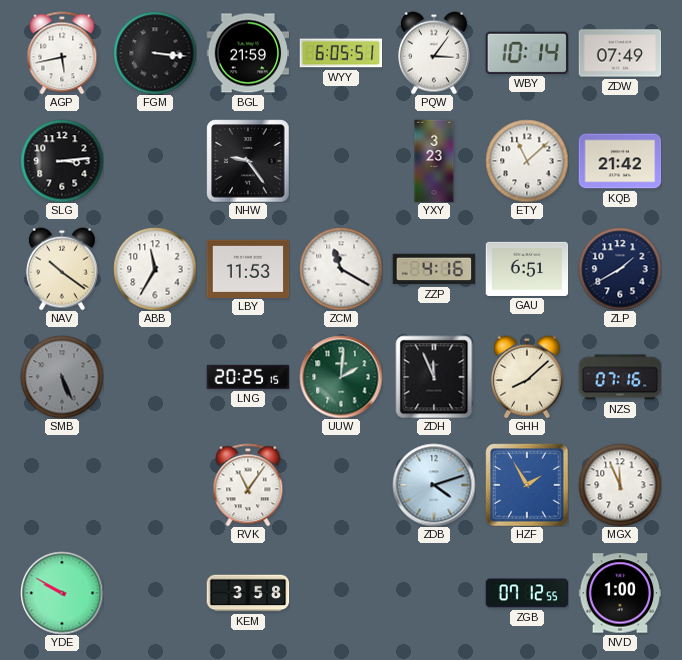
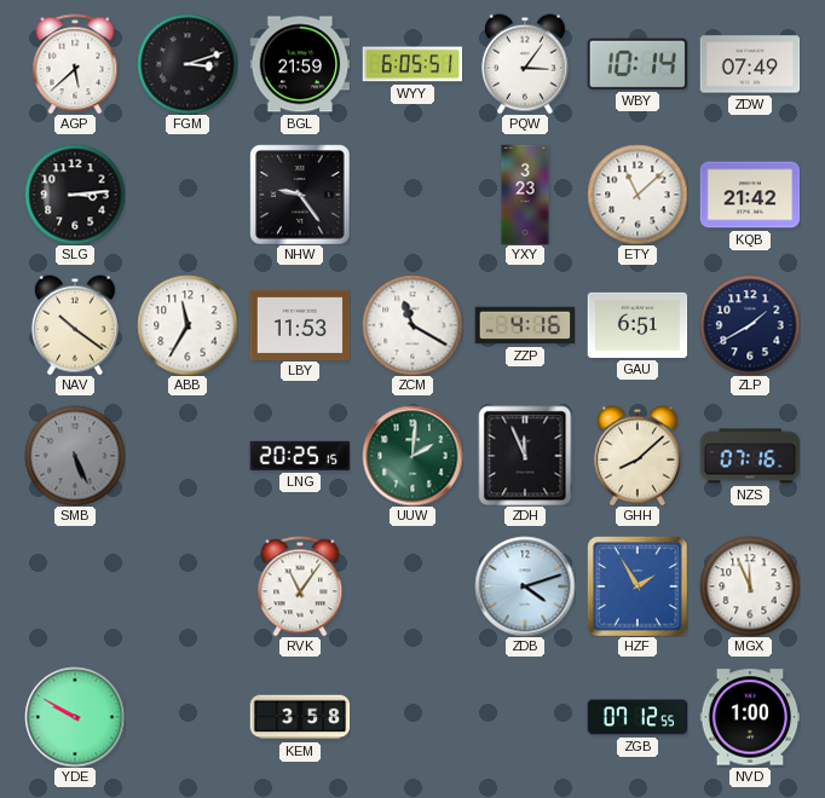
AGP: 5:43 -> 5:38
FGM: 3:16 -> 3:12
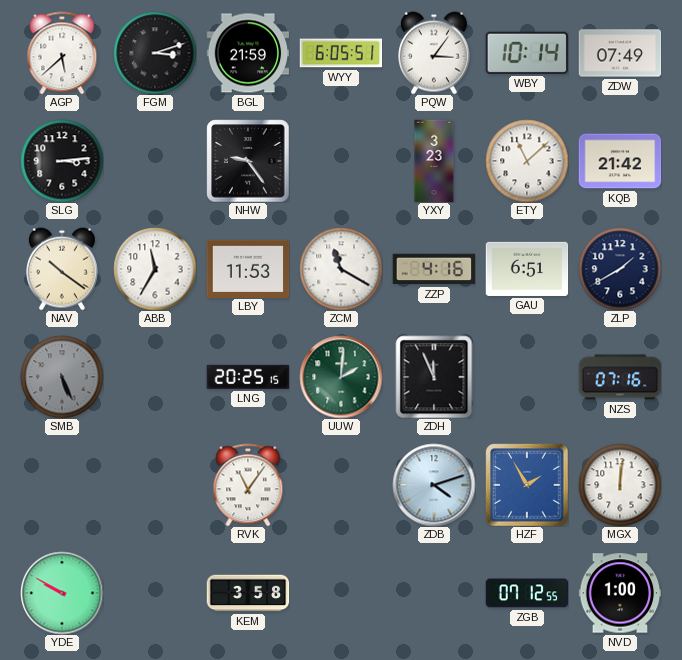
GHH: 8:08 -> none
MGX: 11:56 -> 12:01
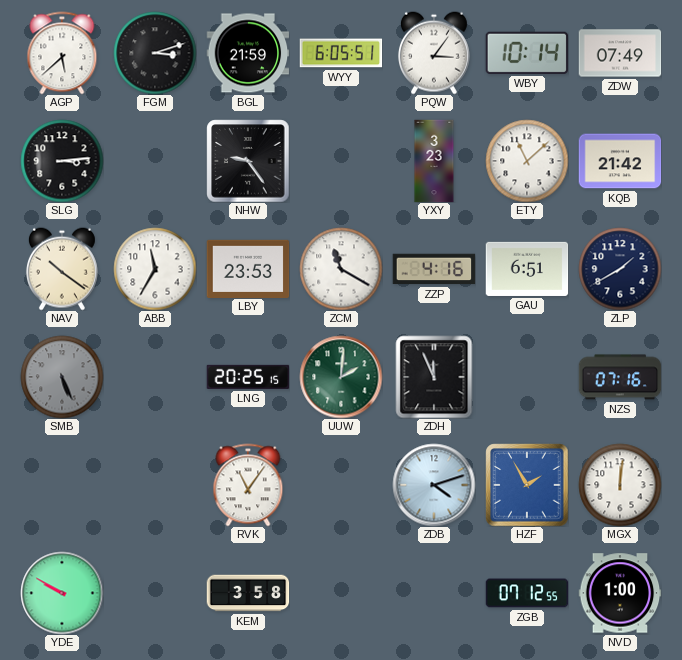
LBY: 11:53 -> 23:53
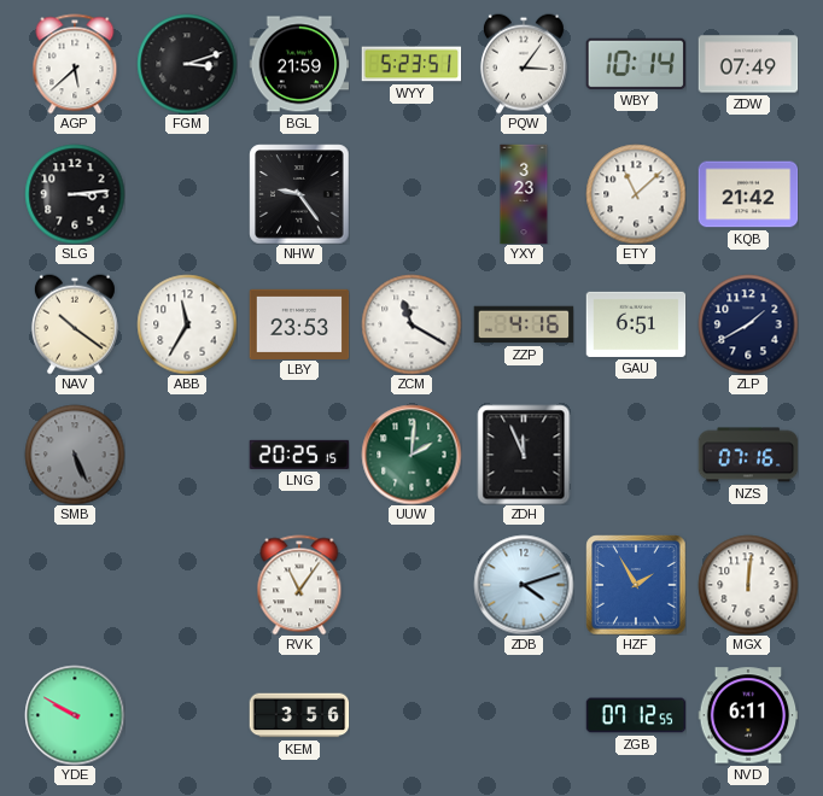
WYY: 6:05 -> 5:23
KEM: 3:58 -> 3:56
NVD: 1:00 -> 6:11
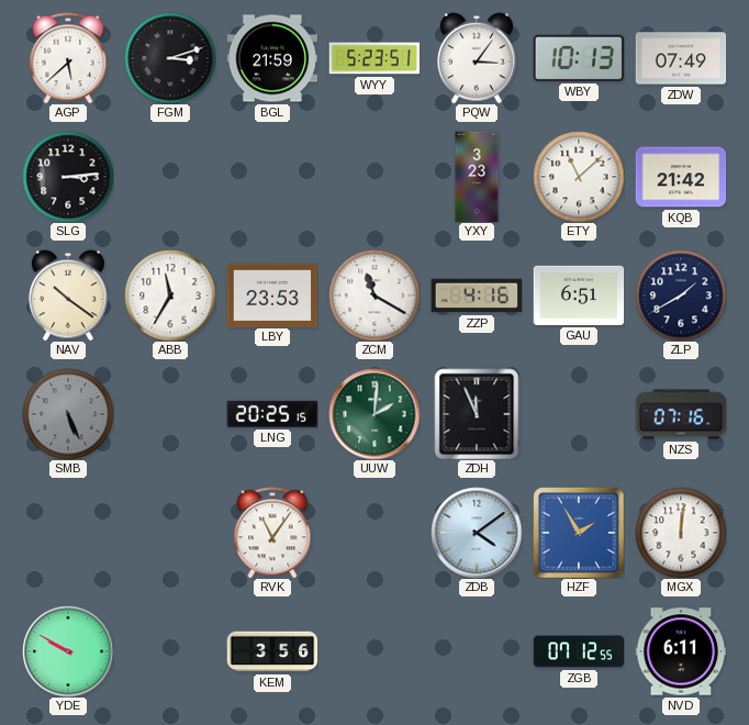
WBY: 10:14 -> 10:13
NHW: 9:24 -> none
ZDB: 4:12 -> 4:09
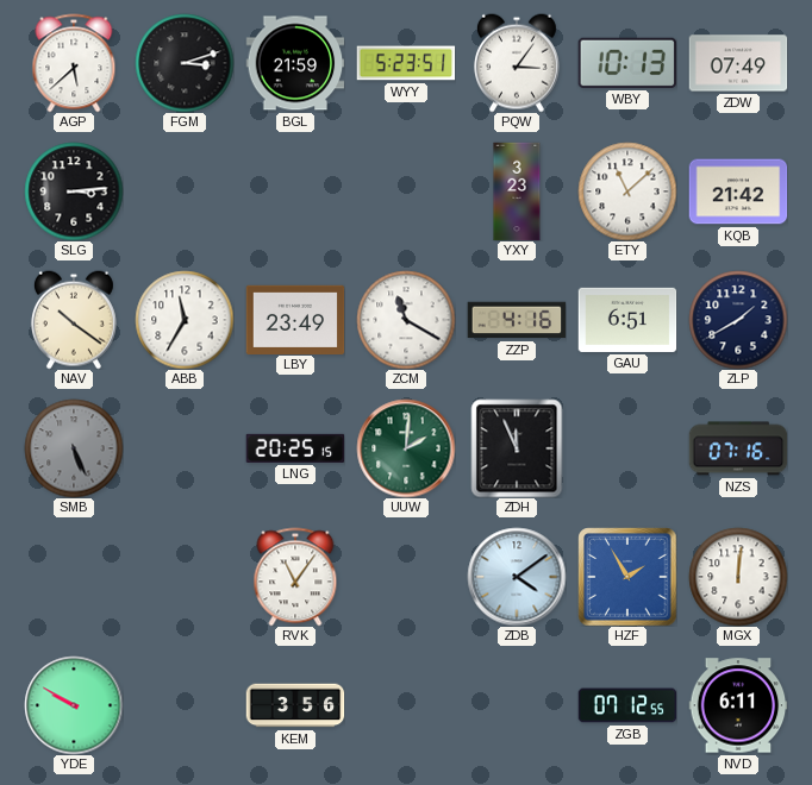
LBY: 23:53 -> 23:49
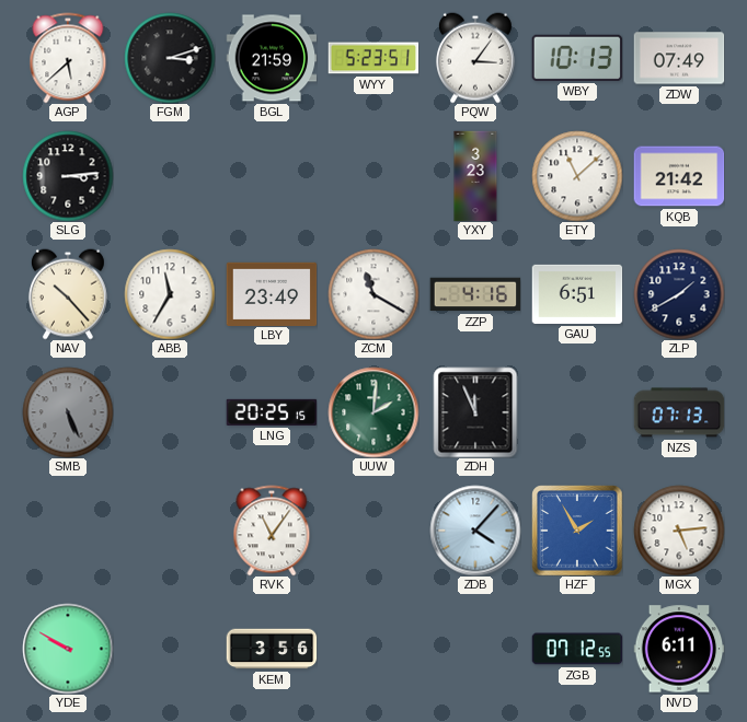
NAV: 10:21 -> 10:23
NZS: 07:16 -> 07:13
ZDB: 4:09 -> 4:07
MGX: 12:01 -> 5:14
